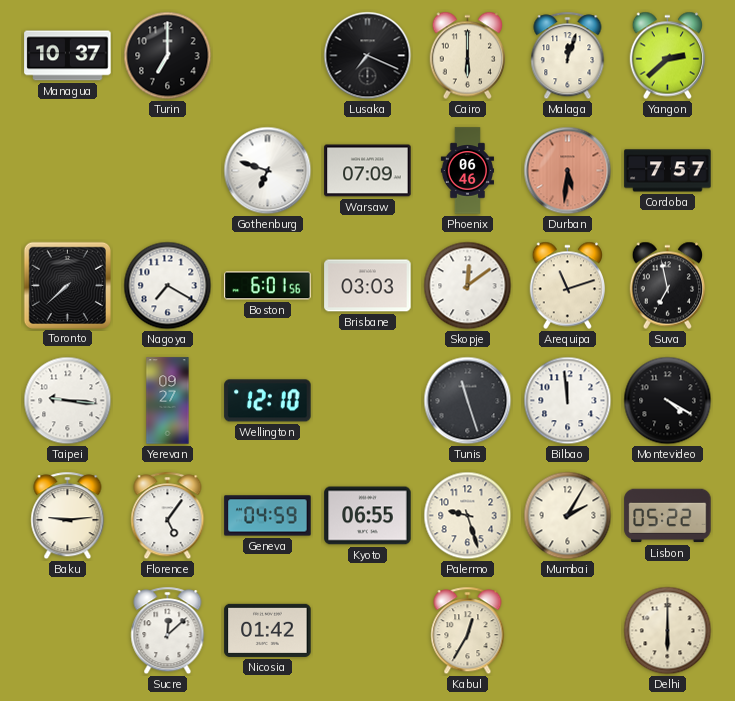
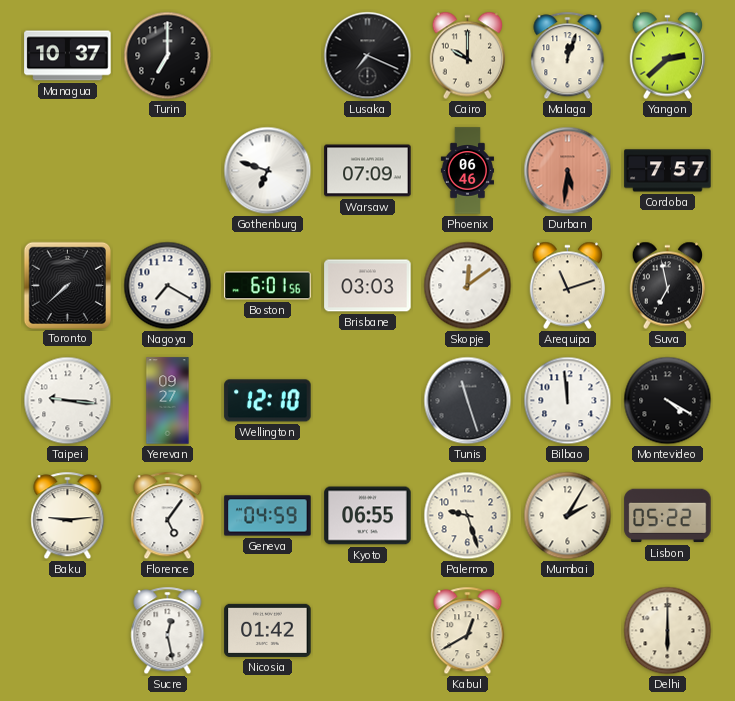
Cairo: 6:00 -> 10:00
Sucre: 12:08 -> 12:28
Kabul: 12:35 -> 12:40
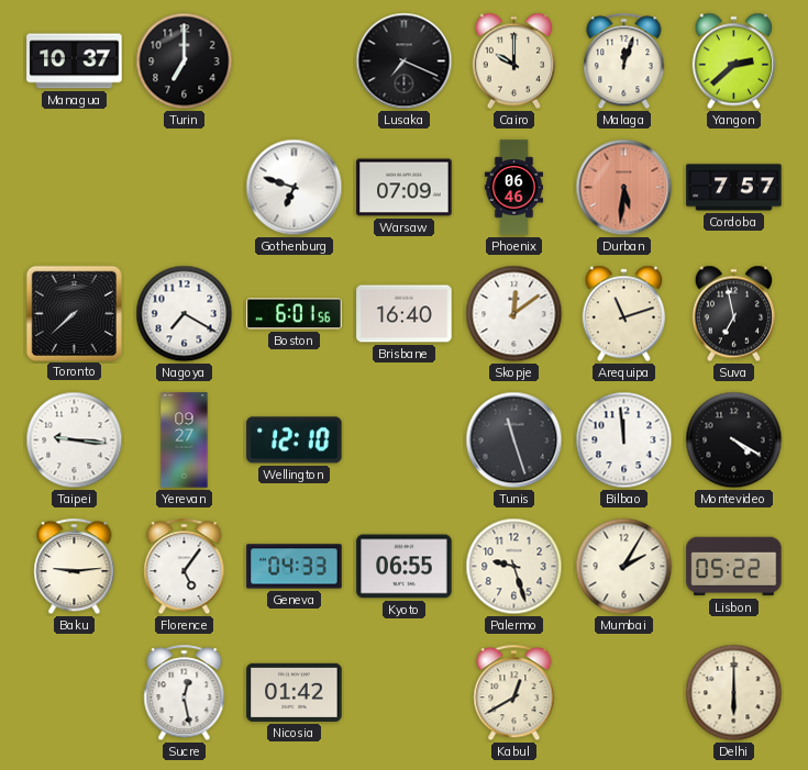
Brisbane: 03:03 -> 16:40
Geneva: 04:59 -> 04:33
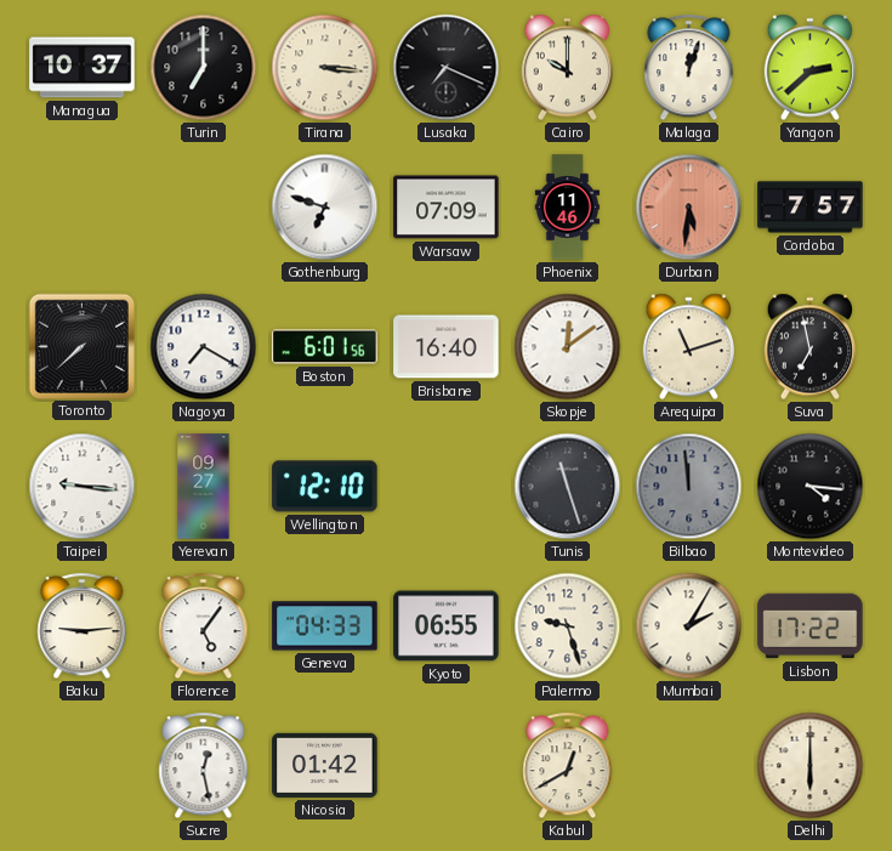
Tirana: none -> 3:16
Phoenix: 06:46 -> 11:46
Bilbao dial: white -> grey
Montevideo: 4:20 -> 4:16
Lisbon: 05:22 -> 17:22
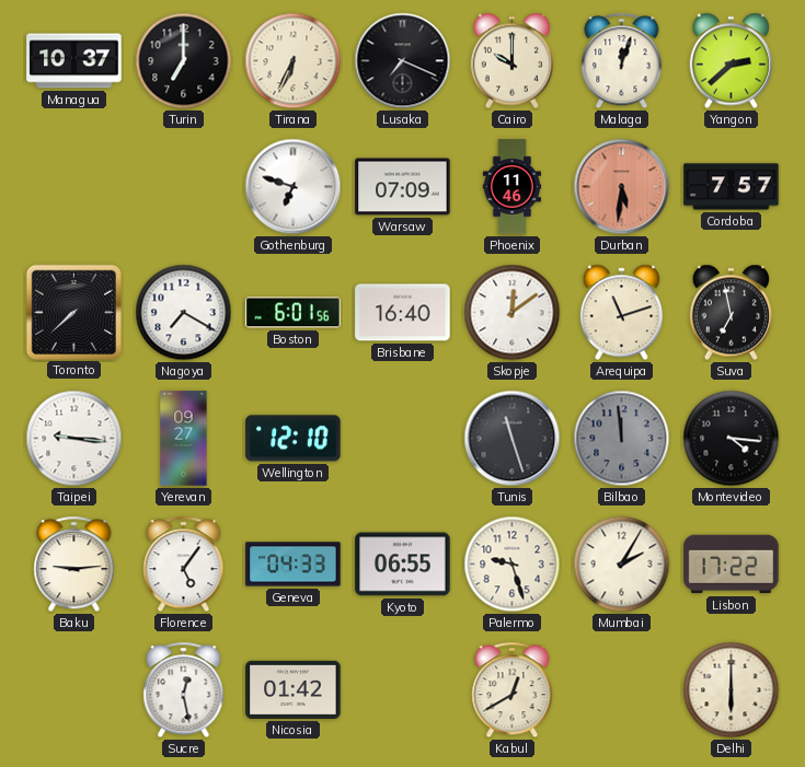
Tirana: 3:16 -> 6:34
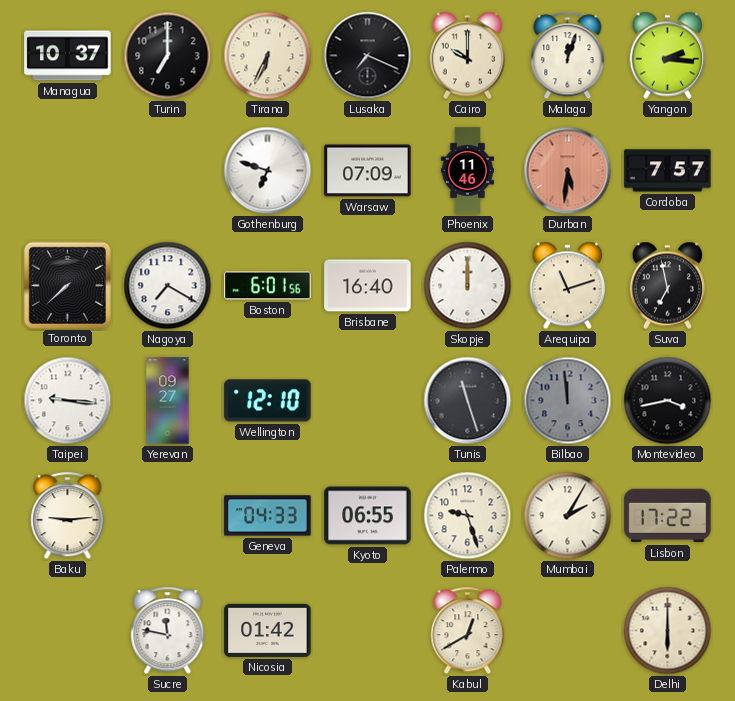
Yangon: 2:38 -> 2:16
Skopje: 12:09 -> 12:00
Montevideo: 4:16 -> 3:43
Florence: 5:06 -> none
Sucre: 12:28 -> 11:47
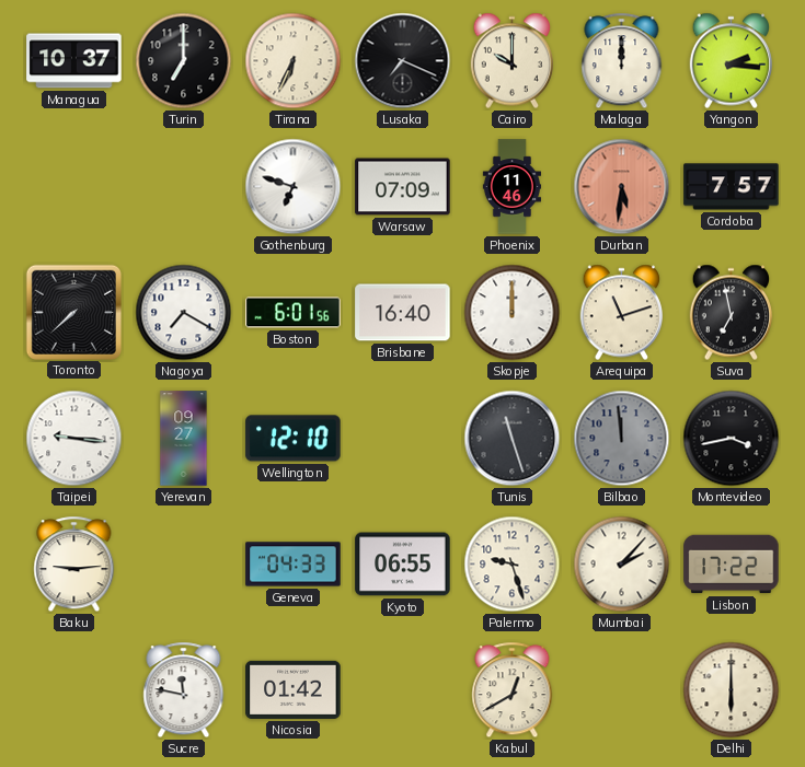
Malaga: 12:03 -> 12:00
Mumbai: 2:05 -> 2:07
